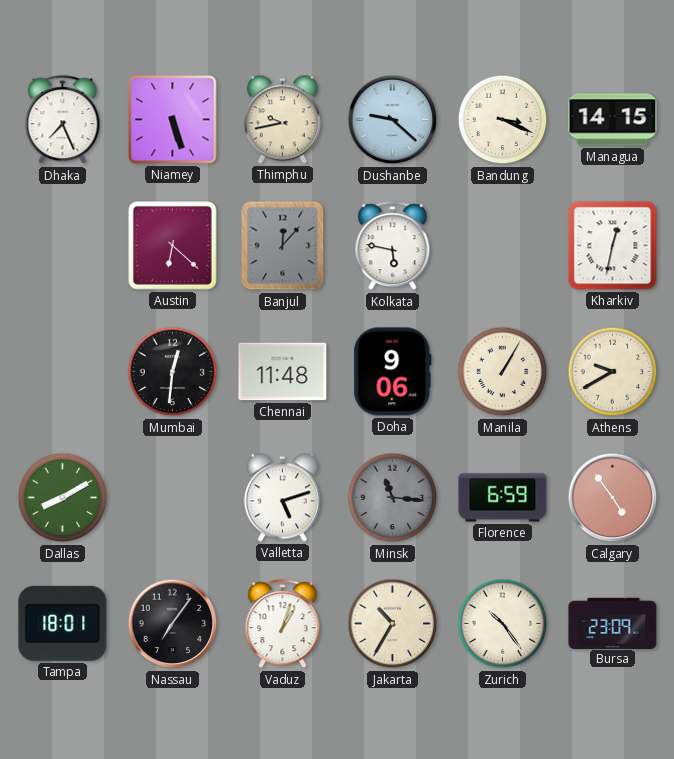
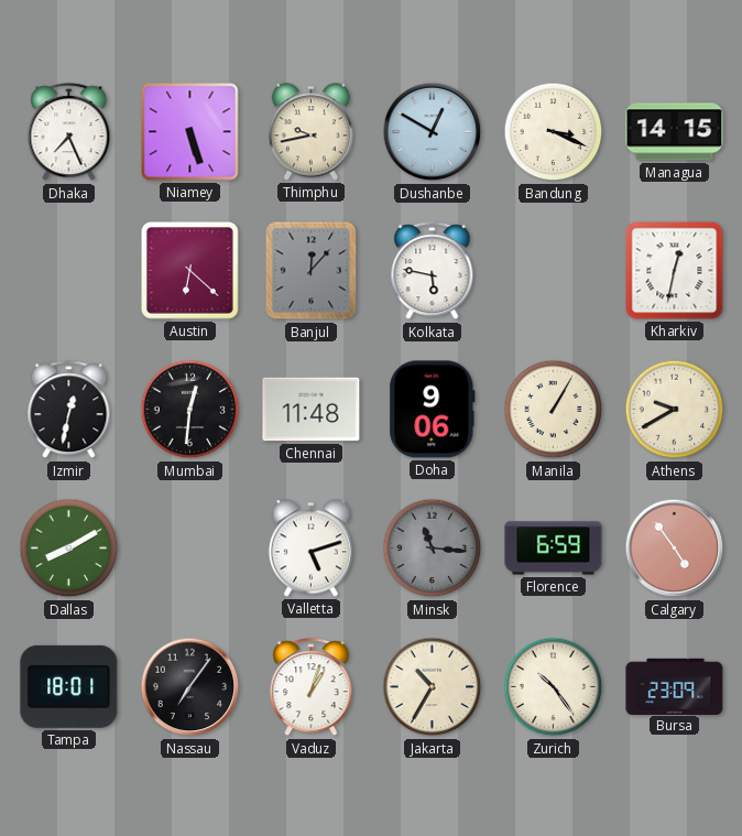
Dushanbe: 9:22 -> 12:50
Izmir: none -> 12:32
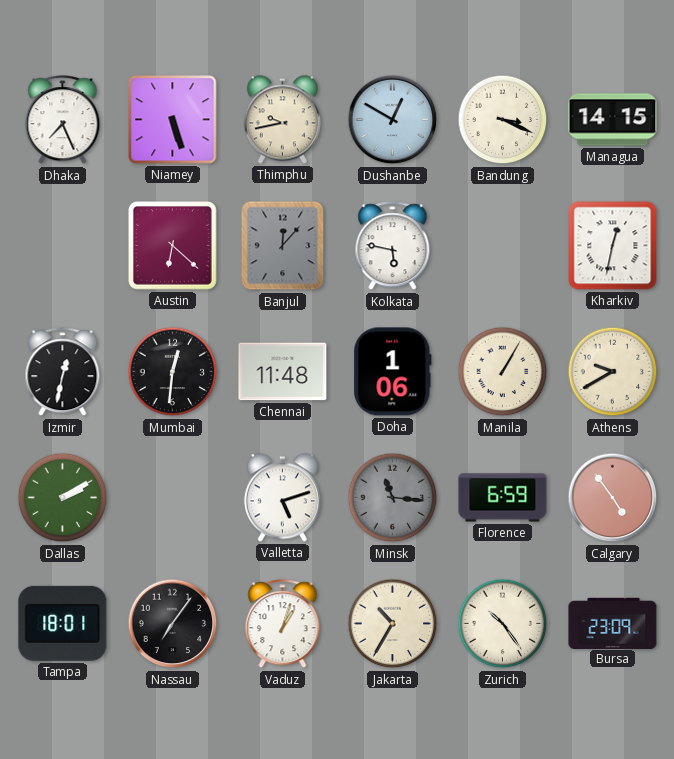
Doha: 9:06 -> 1:06
Dallas: 8:10 -> 2:10
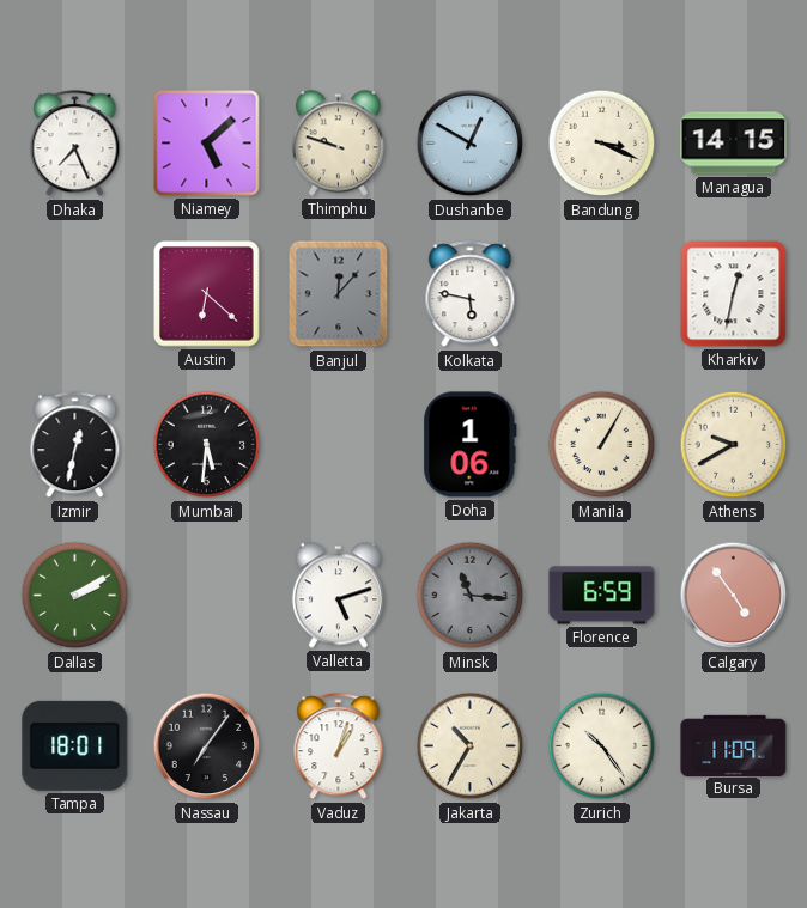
Niamey: 5:27 -> 5:08
Thimphu: 9:43 -> 9:48
Mumbai: 12:31 -> 5:31
Chennai: 11:48 -> none
Bursa: 23:09 -> 11:09
